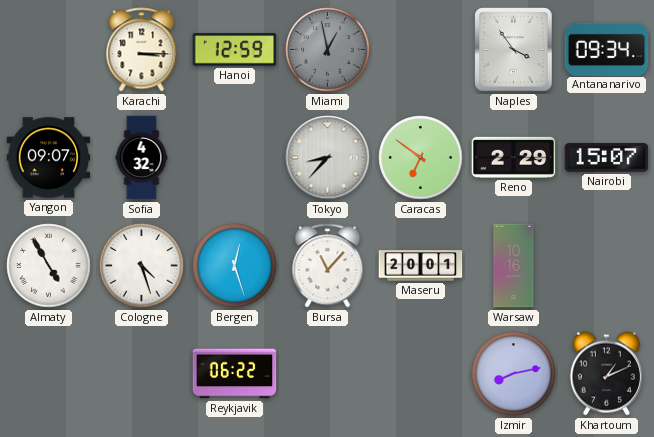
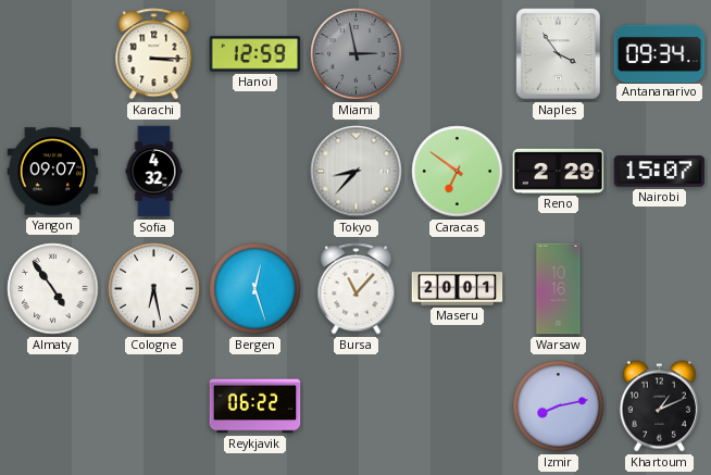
Miami: 12:58 -> 2:58
Almaty: 4:55 -> 4:54
Cologne: 4:27 -> 6:28
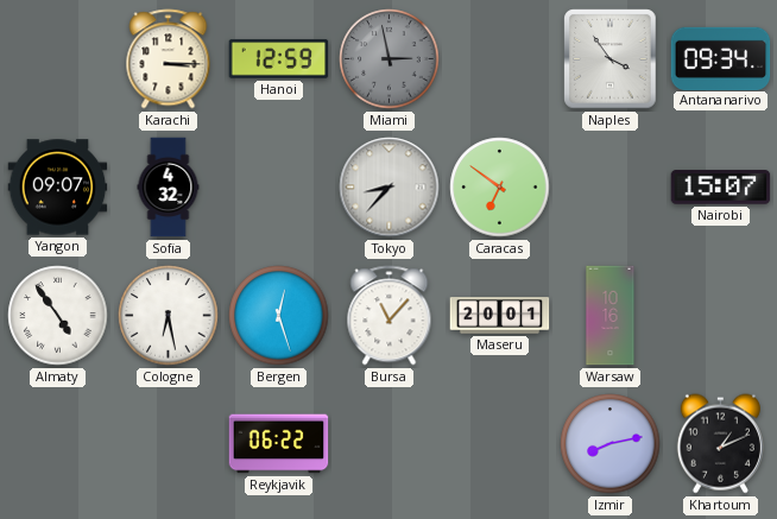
Reno: 2:29 -> none
